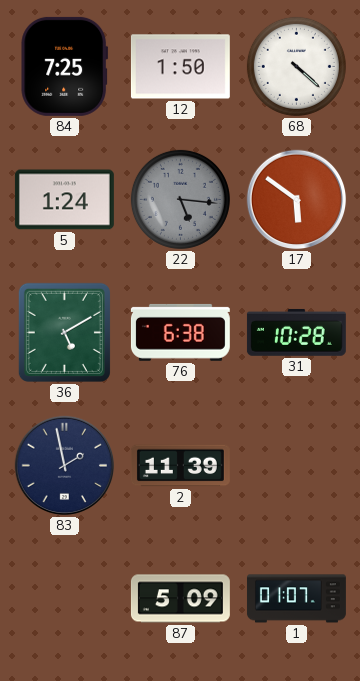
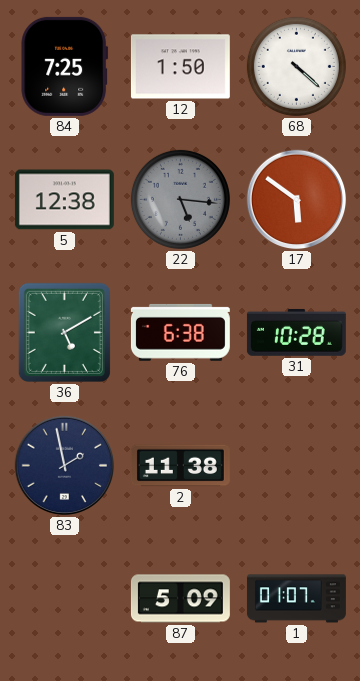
5: 1:24 -> 12:38
2: 11:39 -> 11:38
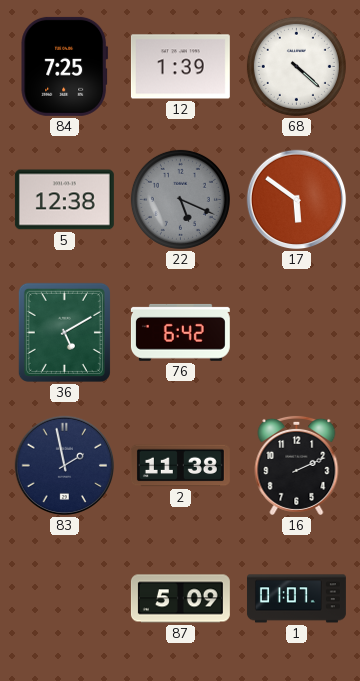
12: 1:50 -> 1:39
22: 5:16 -> 5:19
76: 6:38 -> 6:42
31: 10:28 -> none
16: none -> 2:11
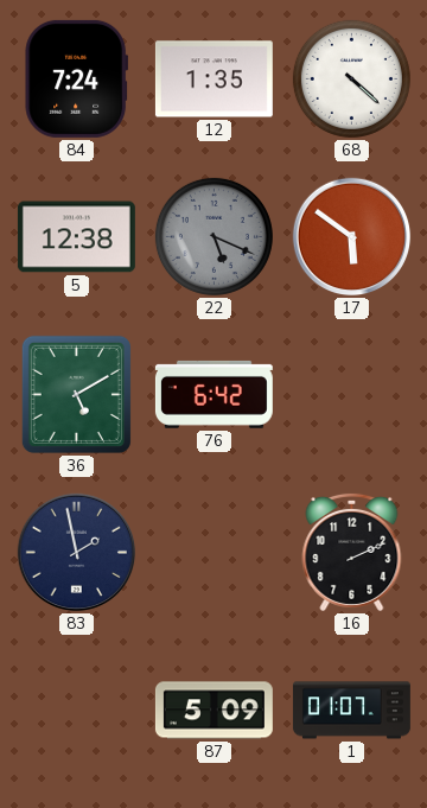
84: 7:25 -> 7:24
12: 1:39 -> 1:35
2: 11:38 -> none
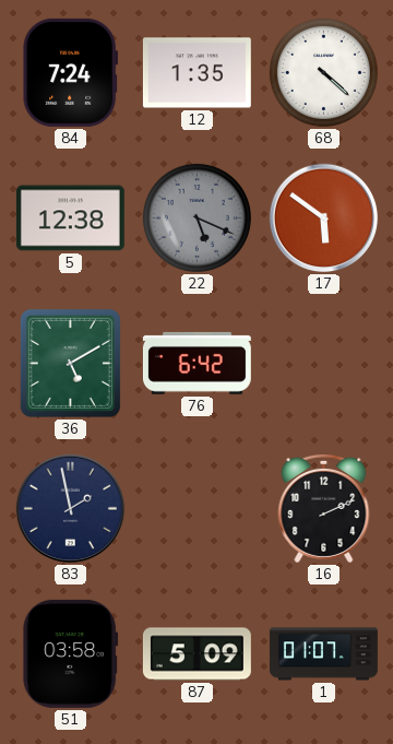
51: none -> 03:58
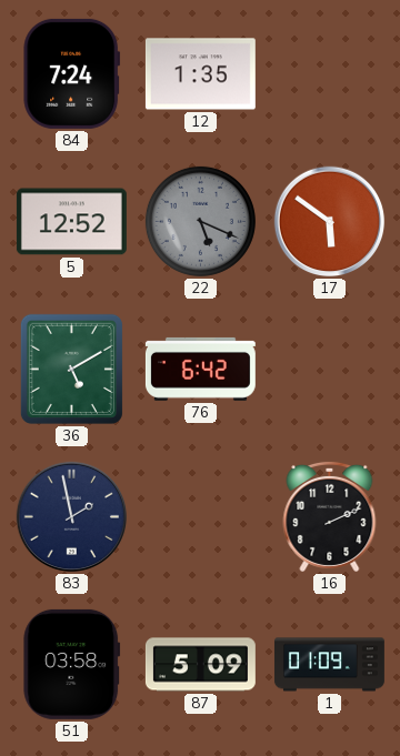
68: 4:22 -> none
5: 12:38 -> 12:52
1: 01:07 -> 01:09
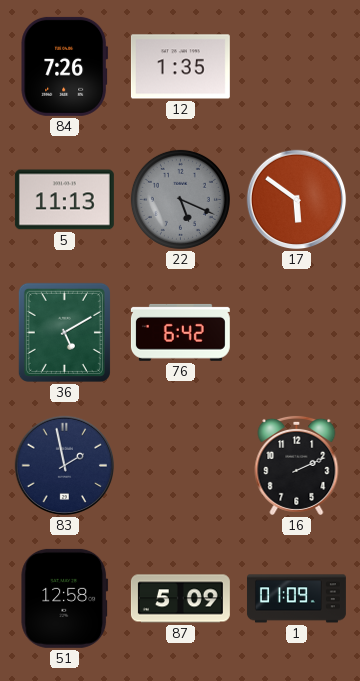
84: 7:24 -> 7:26
5: 12:52 -> 11:13
51: 03:58 -> 12:58
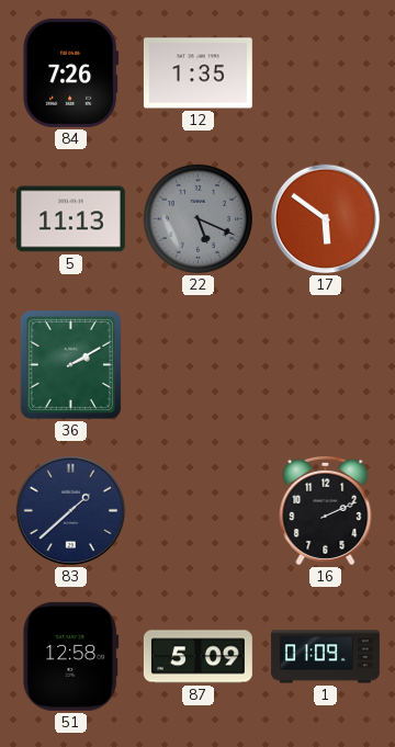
36: 5:10 -> 2:10
76: 6:42 -> none
83: 1:58 -> 1:38
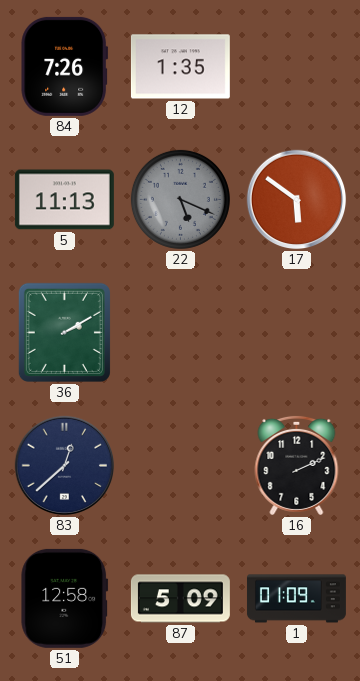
83: 1:38 -> 12:38
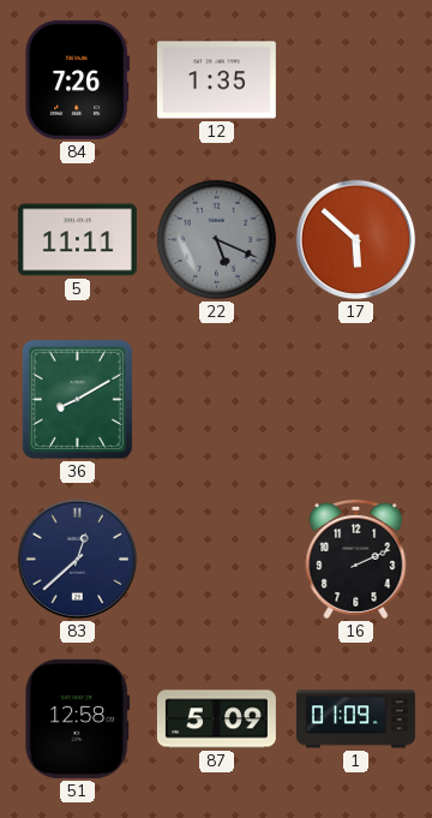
5: 11:13 -> 11:11
17: 5:51 -> 5:52
36: 2:10 -> 8:10
